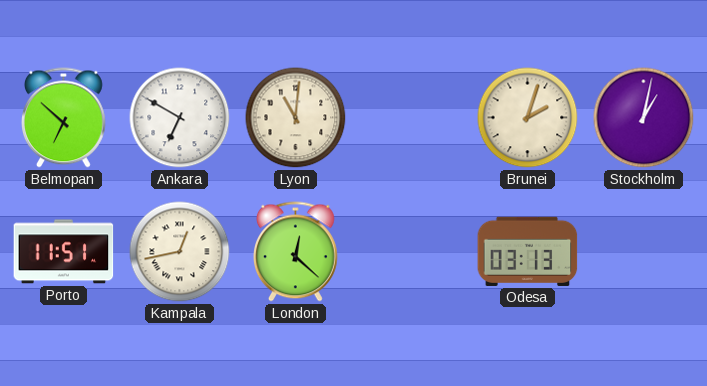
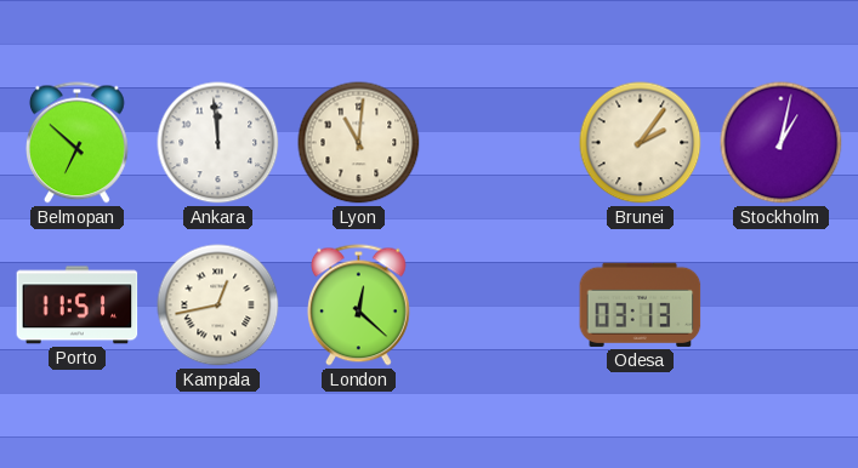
Ankara: 6:50 -> 11:59
Brunei: 2:03 -> 2:06
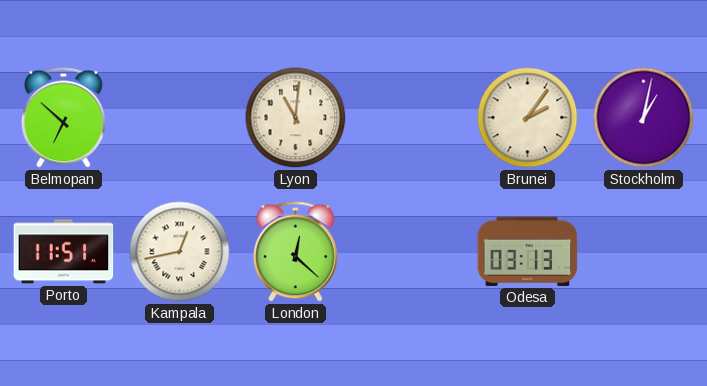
Ankara: 11:59 -> none
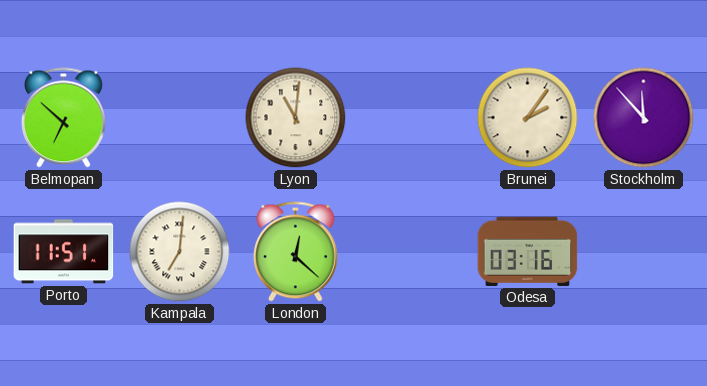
Stockholm: 1:02 -> 11:53
Kampala: 12:43 -> 7:01
Odesa: 03:13 -> 03:16
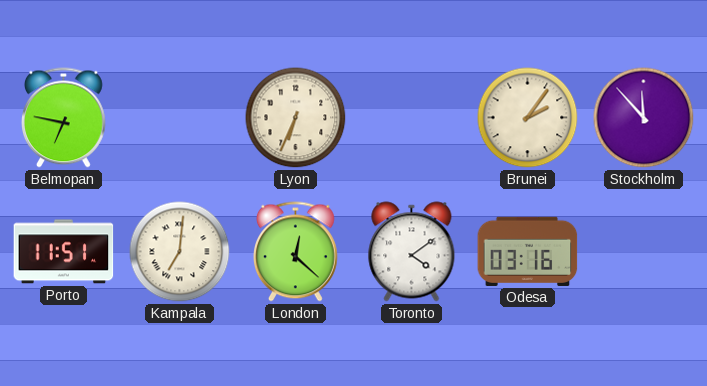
Belmopan: 6:52 -> 6:47
Lyon: 11:01 -> 6:34
Toronto: none -> 4:09
